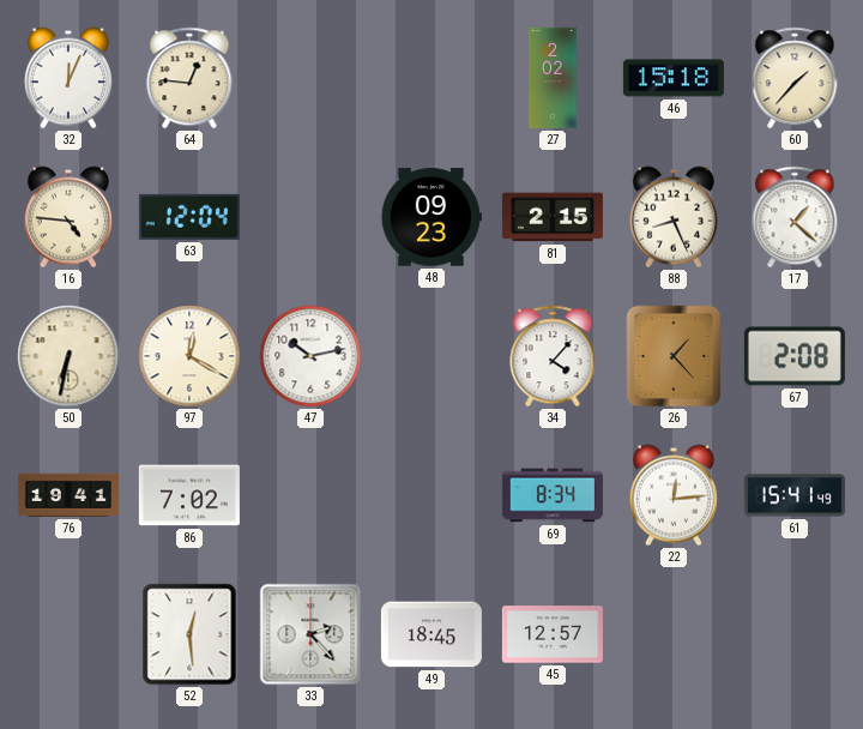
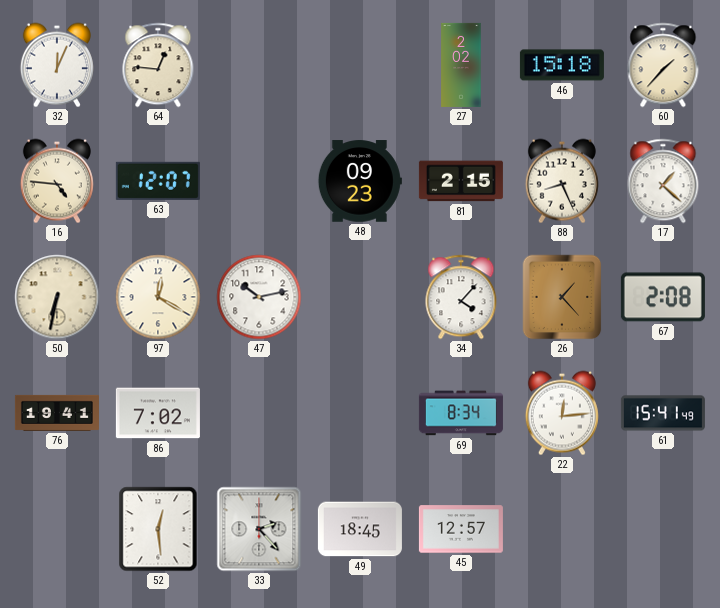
63: 12:04 -> 12:07
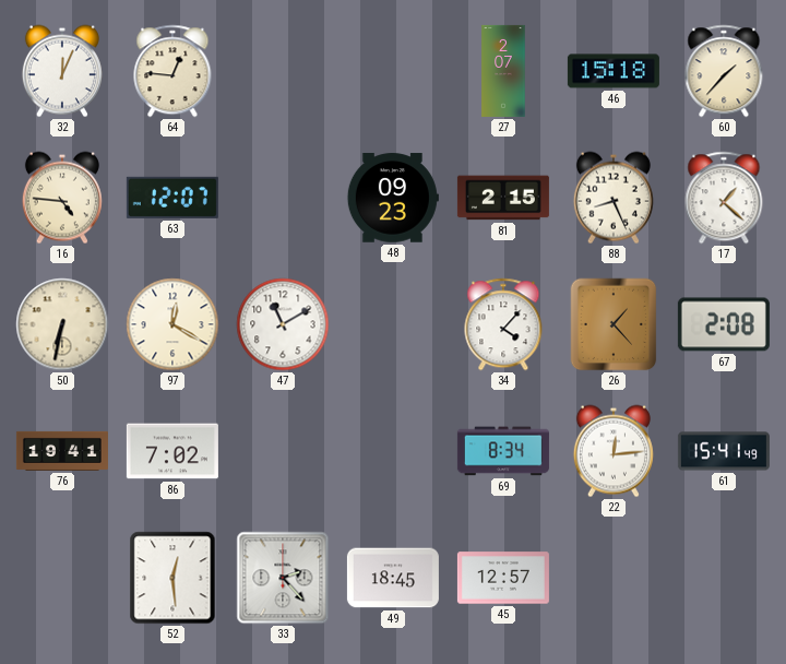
27: 2:02 -> 2:07
47: 10:13 -> 11:10
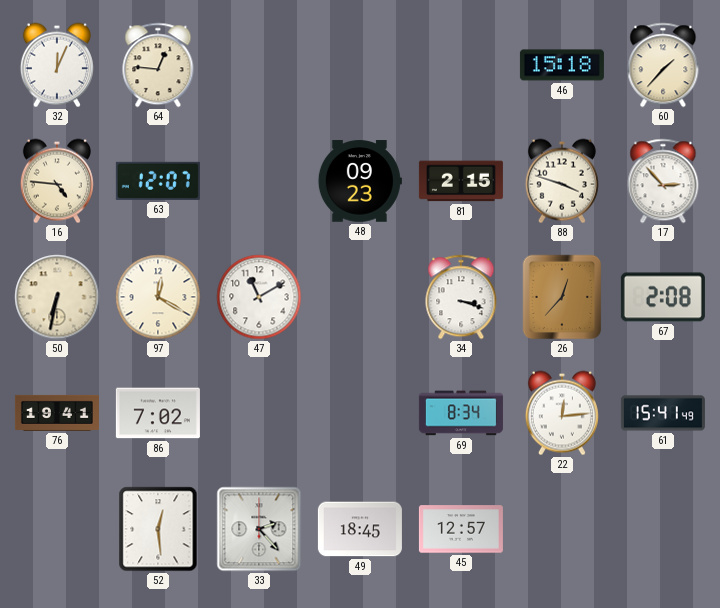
27: 2:07 -> none
88: 8:26 -> 3:48
17: 1:22 -> 2:53
34: 4:07 -> 3:18
26: 1:23 -> 12:37
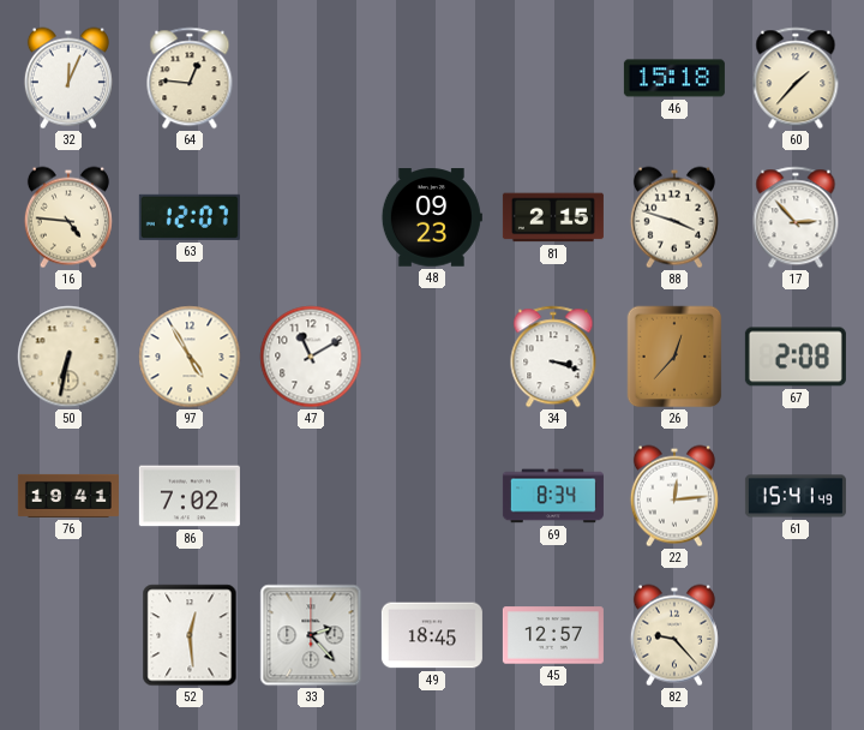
97: 12:20 -> 4:55
82: none -> 9:23
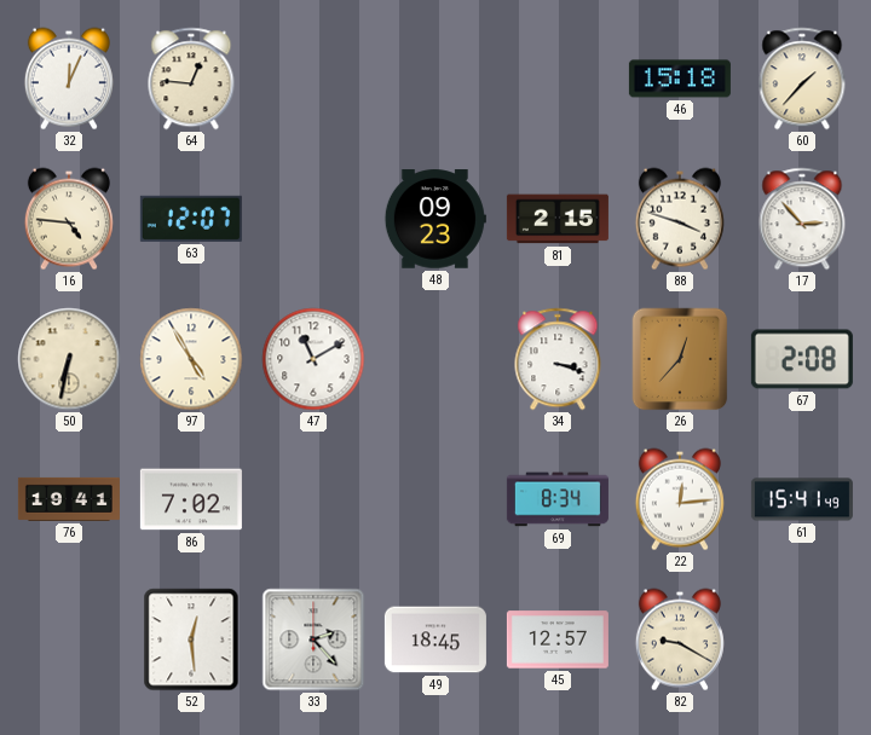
82: 9:23 -> 9:20
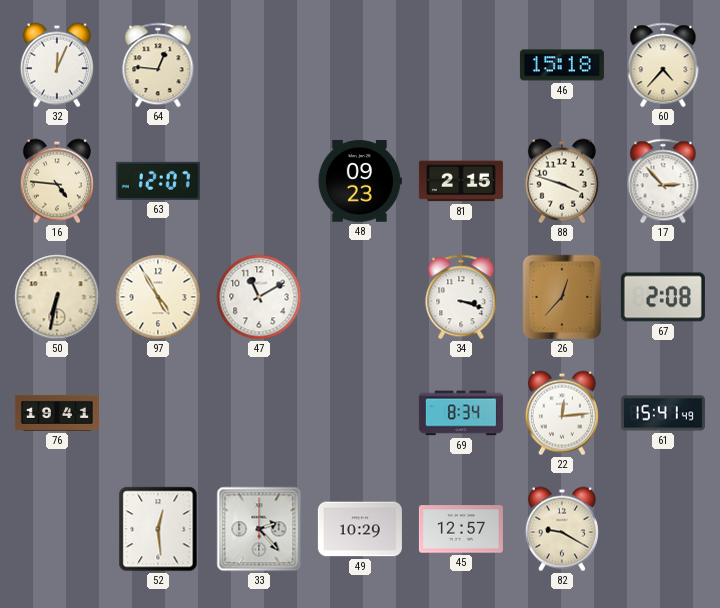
60: 1:37 -> 4:37
86: 7:02 -> none
49: 18:45 -> 10:29
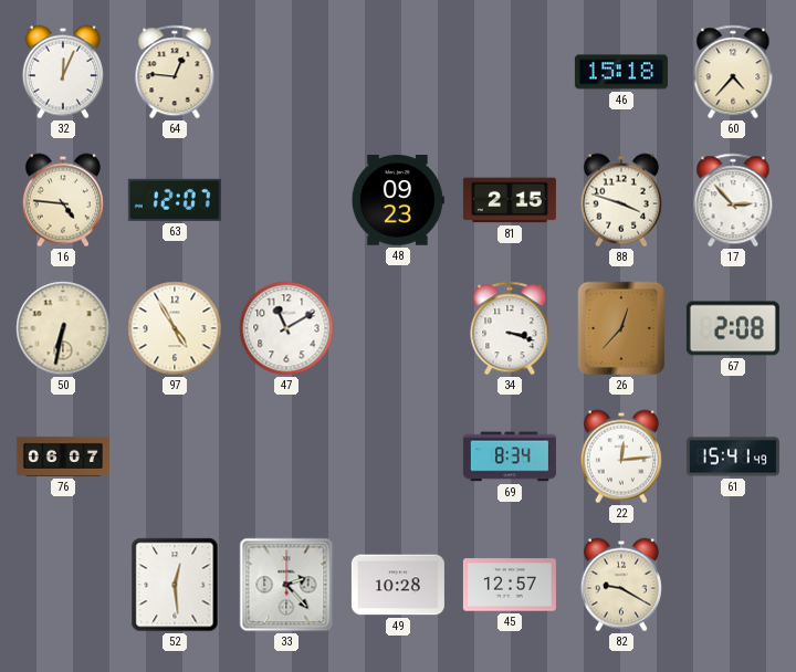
76: 19:41 -> 06:07
49: 10:29 -> 10:28
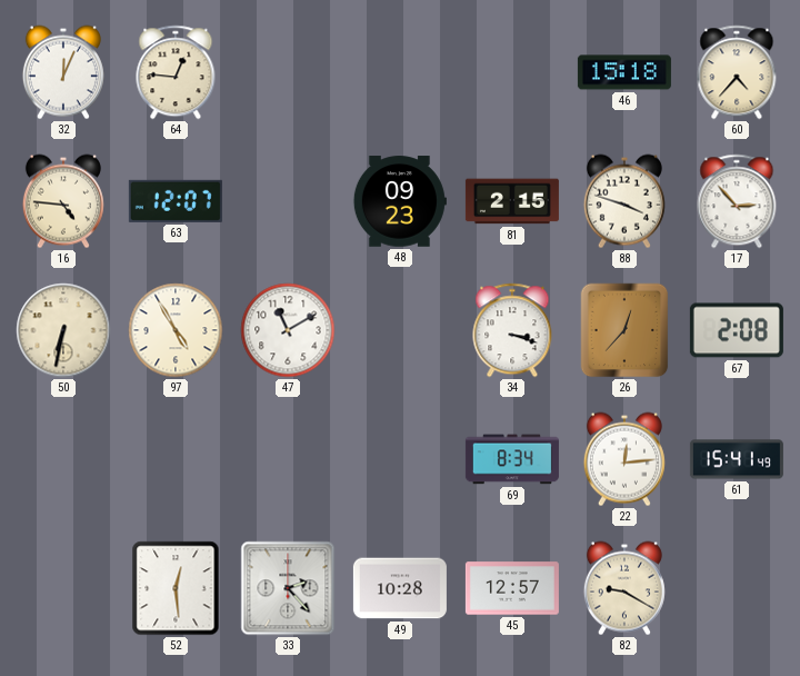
76: 06:07 -> none
